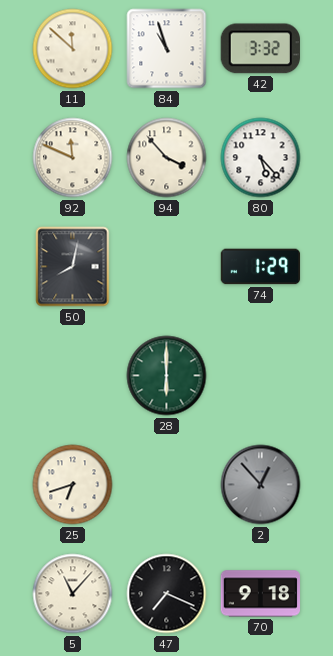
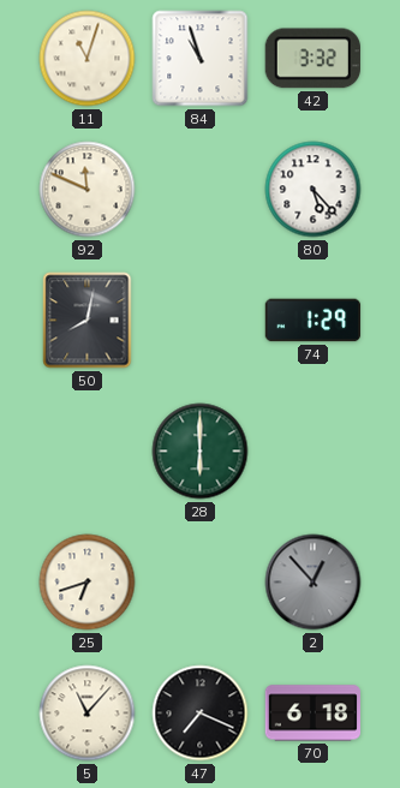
11: 11:52 -> 11:03
94: 3:53 -> none
70: 9:18 -> 6:18
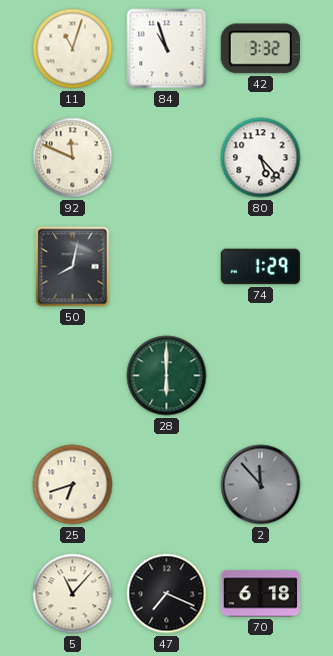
2: 12:53 -> 11:53
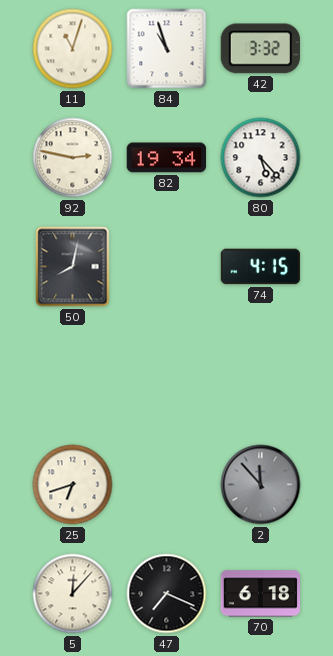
92: 11:49 -> 2:47
82: none -> 19:34
74: 1:29 -> 4:15
28: 6:00 -> none
5: 11:07 -> 12:07
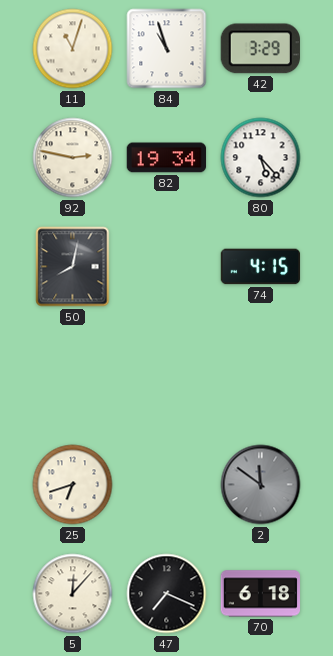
42: 3:32 -> 3:29
2: 11:53 -> 11:51
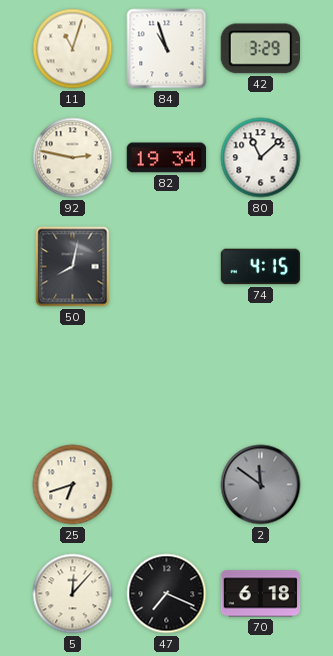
80: 5:23 -> 11:08
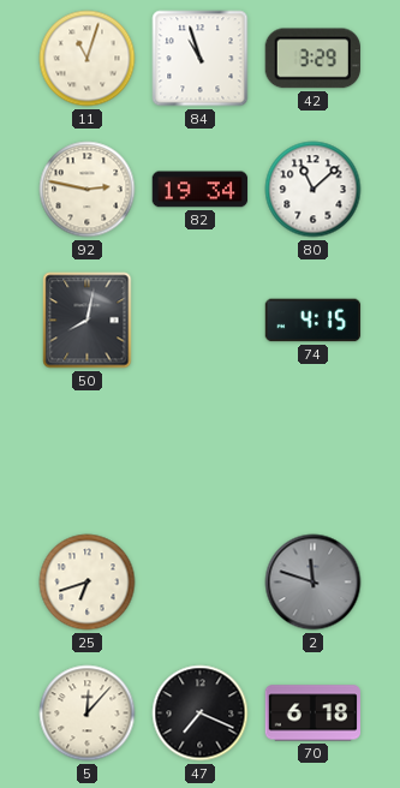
2: 11:51 -> 11:48
